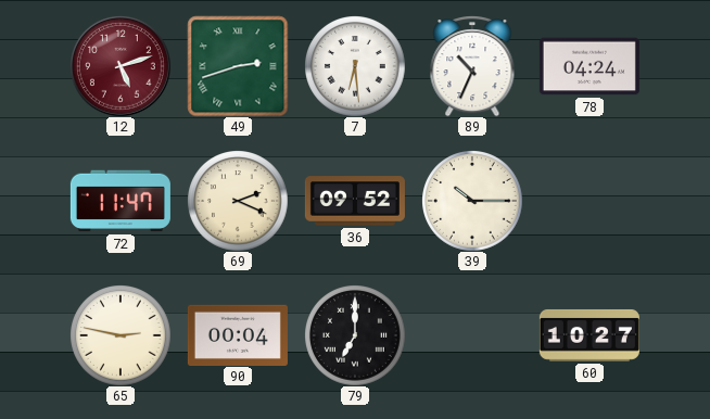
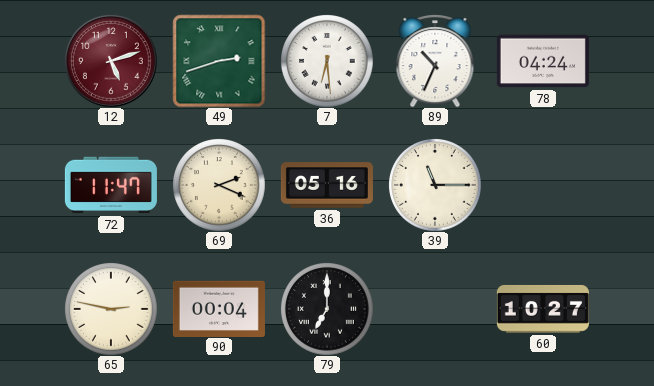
36: 09:52 -> 05:16
39: 10:15 -> 11:15
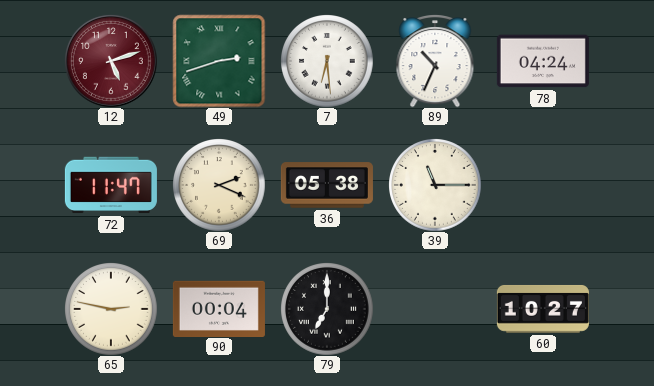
36: 05:16 -> 05:38
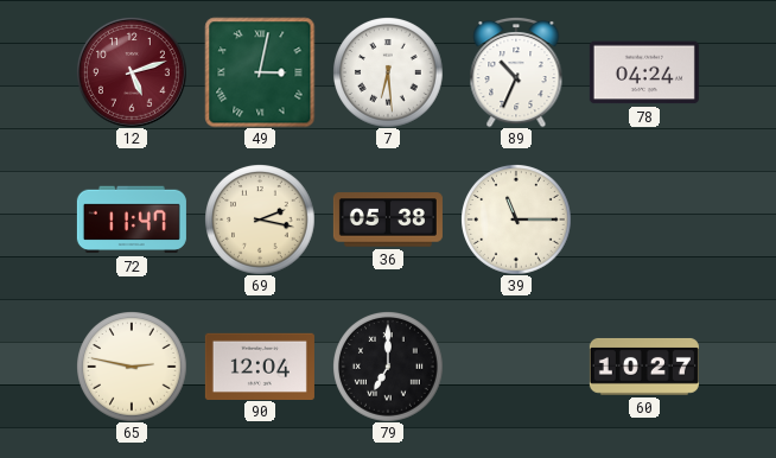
49: 2:42 -> 3:02
69: 2:19 -> 2:17
90: 00:04 -> 12:04
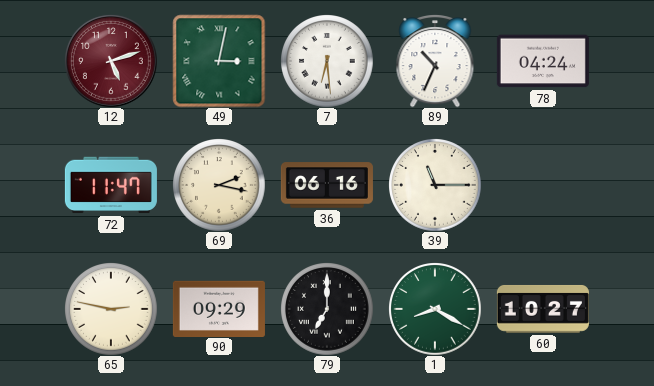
36: 05:38 -> 06:16
90: 12:04 -> 09:29
1: none -> 8:20
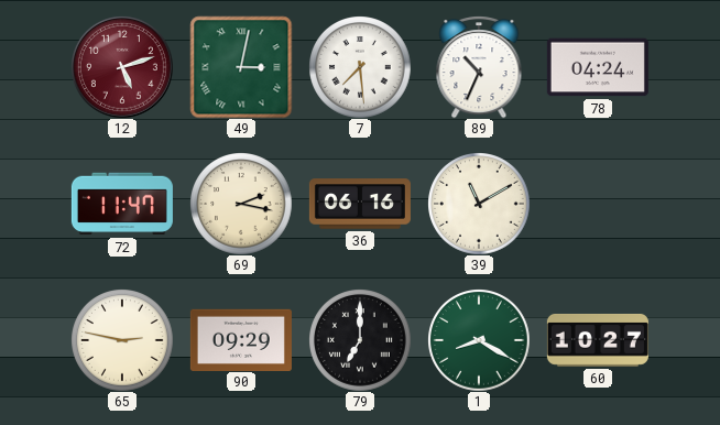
7: 6:29 -> 7:29
39: 11:15 -> 11:10
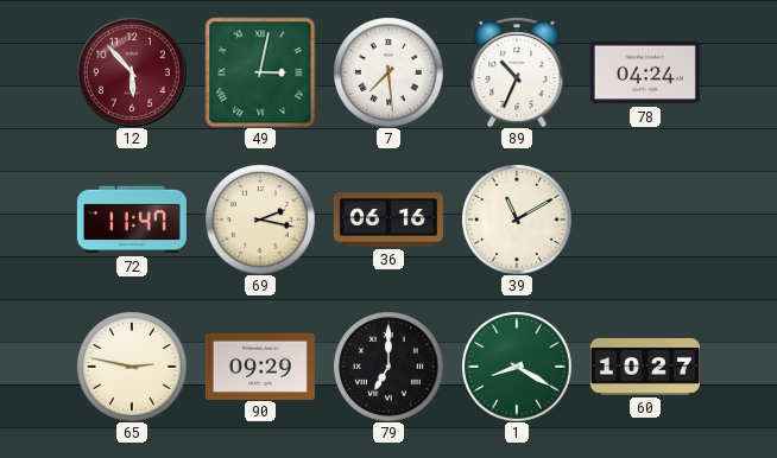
12: 5:12 -> 5:53
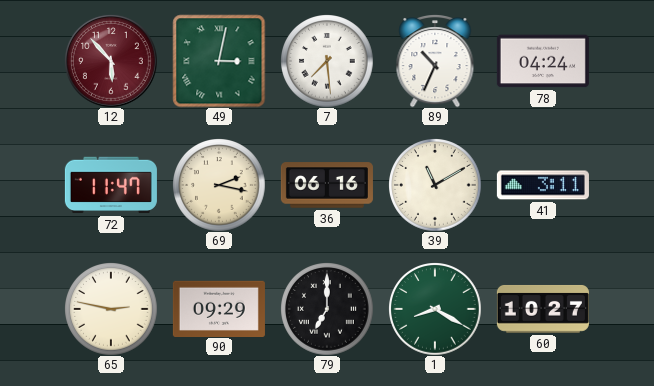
41: none -> 3:11
